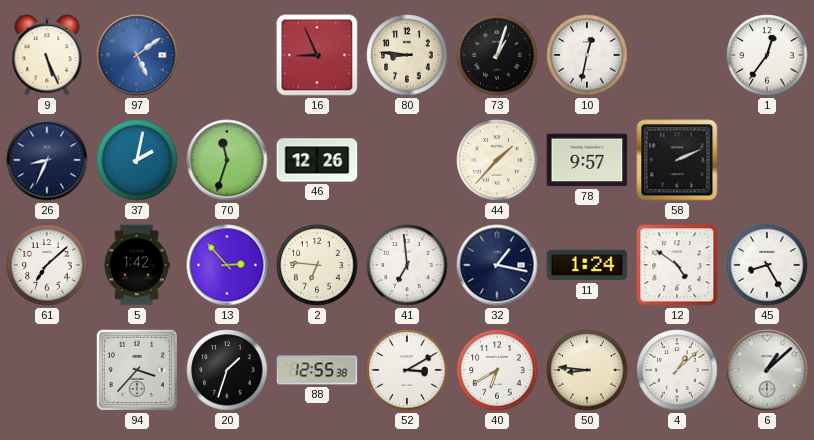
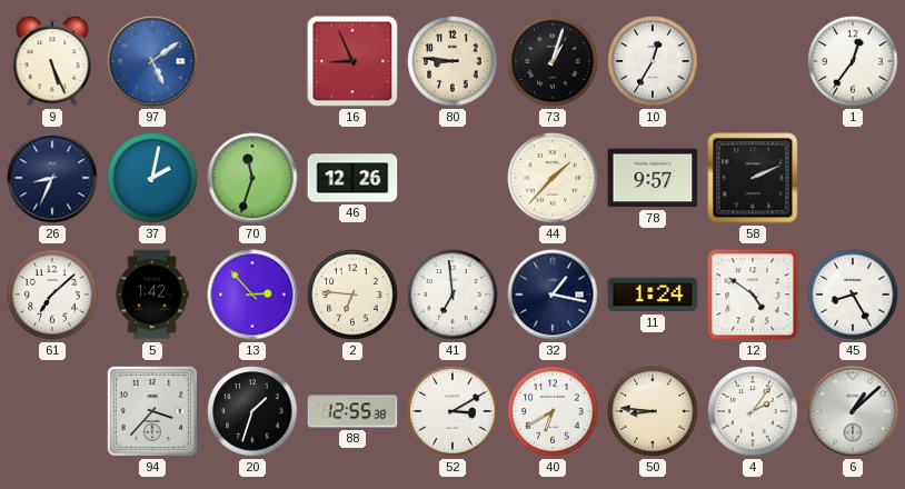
10: 12:32 -> 12:35
4: 1:08 -> 2:06
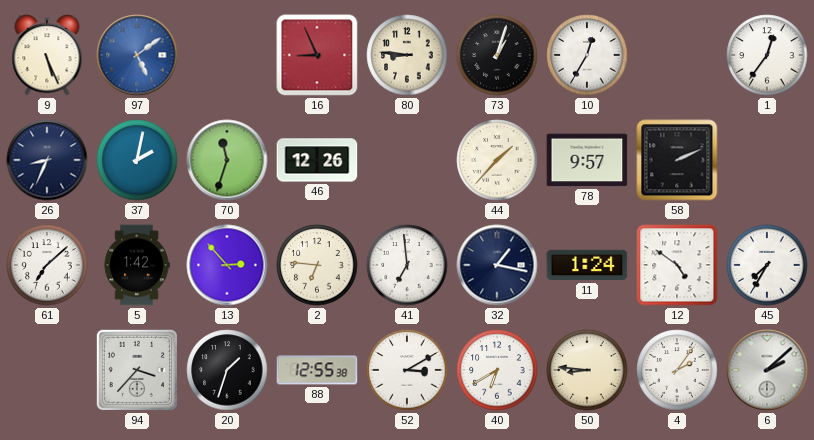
45: 8:25 -> 7:35
6: 1:08 -> 2:08
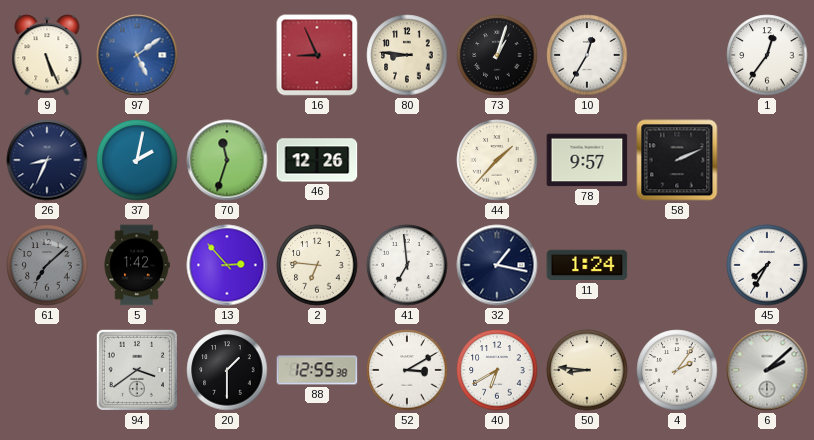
61 dial: white -> grey
12: 4:51 -> none
94: 3:37 -> 3:39
20: 1:33 -> 1:30
